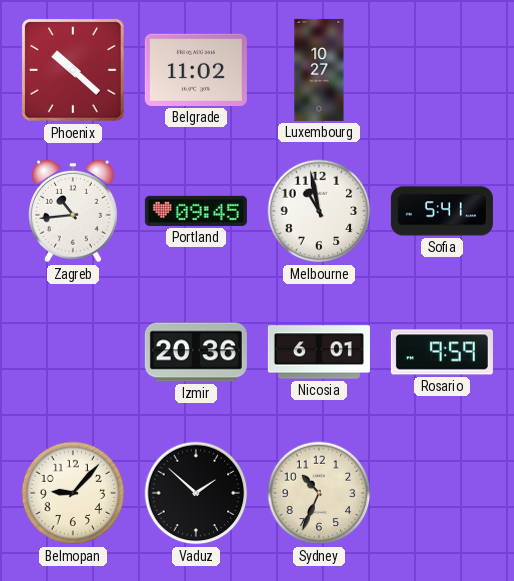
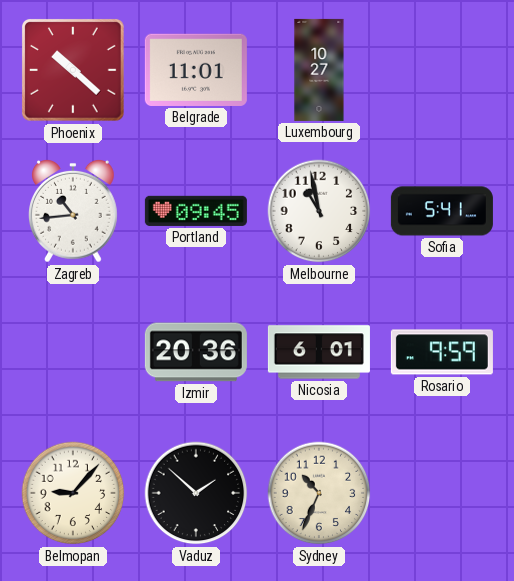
Belgrade: 11:02 -> 11:01
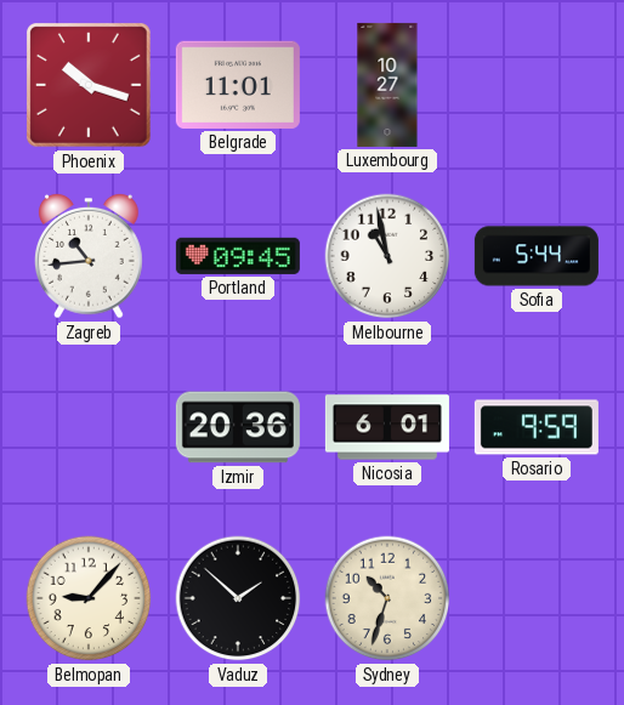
Phoenix: 10:22 -> 10:18
Sofia: 5:41 -> 5:44
Sydney: 10:34 -> 10:33
